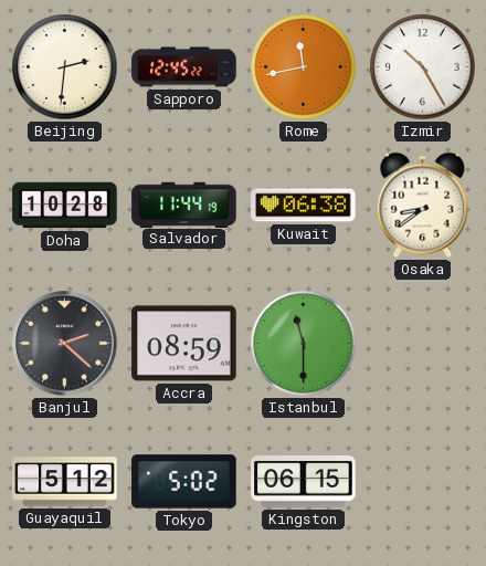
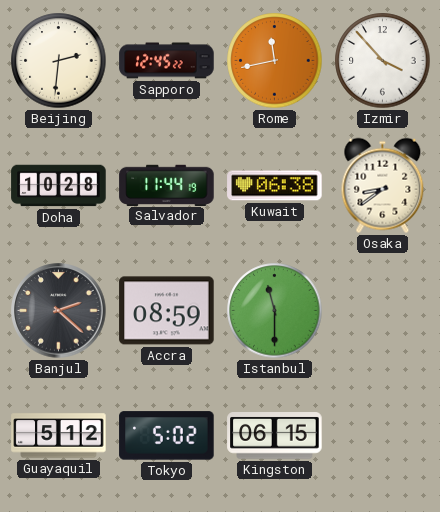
Izmir: 10:25 -> 3:53
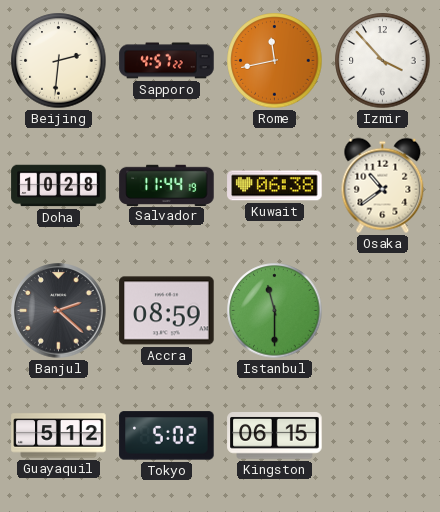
Sapporo: 12:45 -> 4:57
Osaka: 8:39 -> 10:39
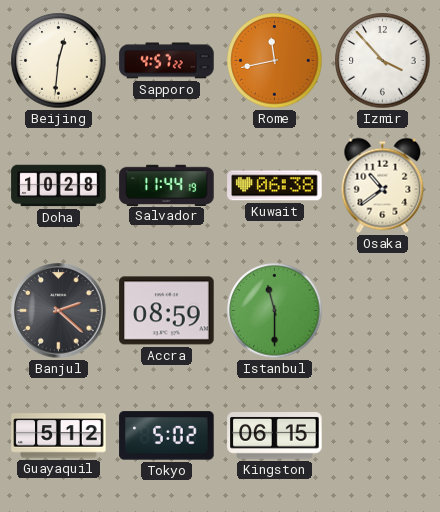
Beijing: 2:31 -> 12:31
